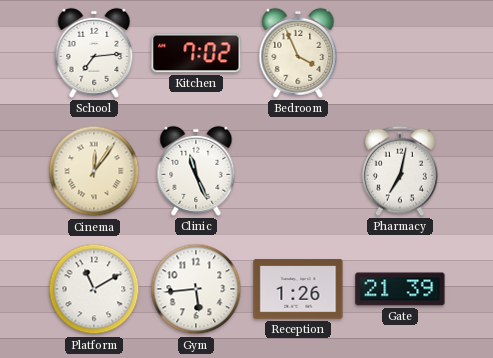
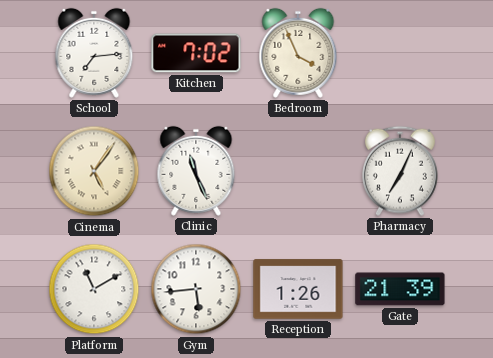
Cinema: 12:06 -> 5:06
Pharmacy: 7:02 -> 7:04
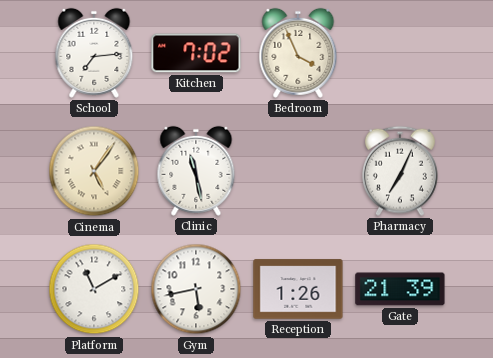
Clinic: 11:26 -> 11:28
Gym: 5:44 -> 5:43
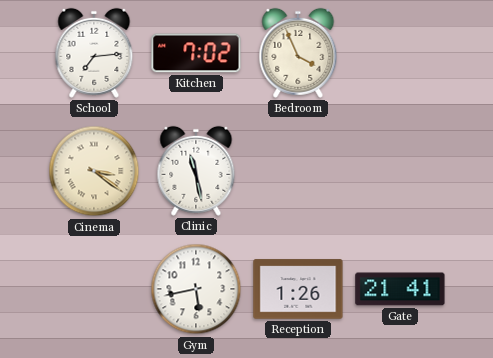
Cinema: 5:06 -> 3:21
Pharmacy: 7:04 -> none
Platform: 11:10 -> none
Gate: 21:39 -> 21:41
